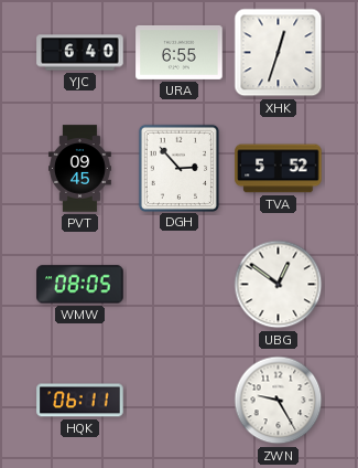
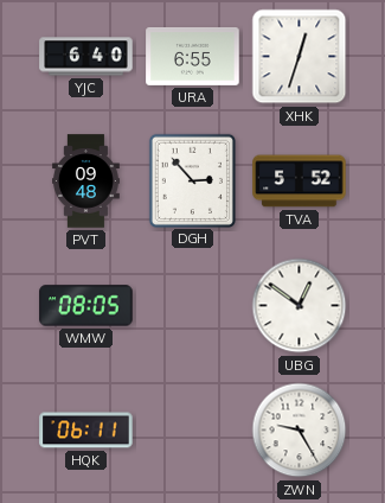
PVT: 09:45 -> 09:48
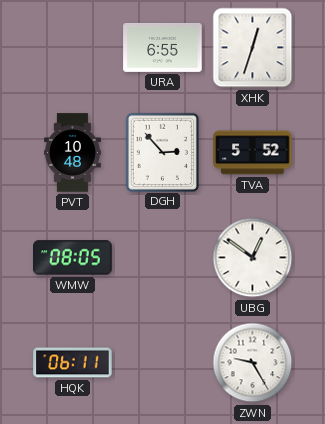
YJC: 6:40 -> none
PVT: 09:48 -> 10:48
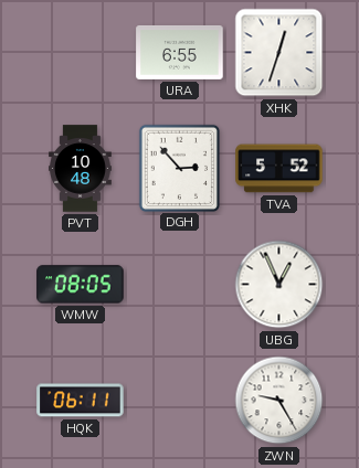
UBG: 12:51 -> 12:56
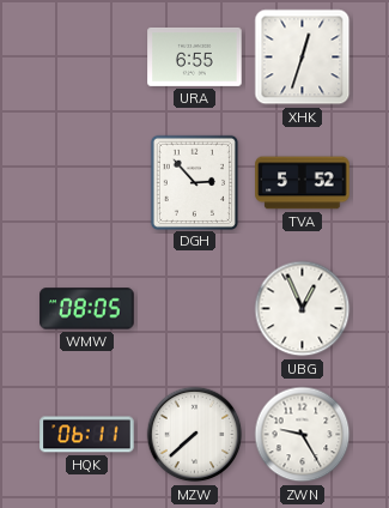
PVT: 10:48 -> none
MZW: none -> 7:38
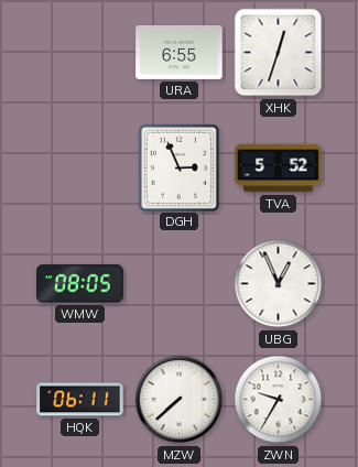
DGH: 2:53 -> 2:56
ZWN: 9:25 -> 9:35
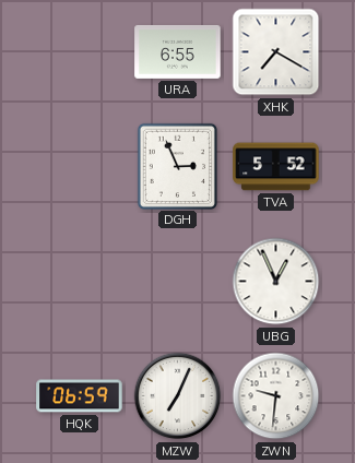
XHK: 12:33 -> 7:20
WMW: 08:05 -> none
HQK: 06:11 -> 06:59
MZW: 7:38 -> 7:04
ZWN: 9:35 -> 9:31
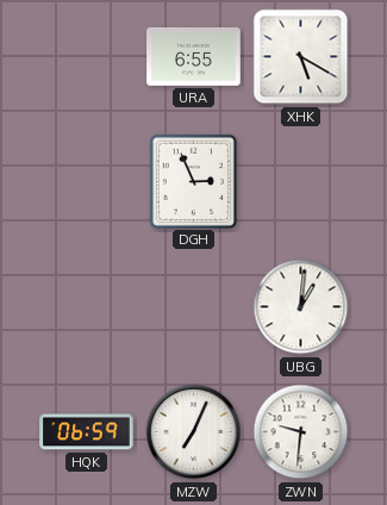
XHK: 7:20 -> 5:20
TVA: 5:52 -> none
UBG: 12:56 -> 1:01
